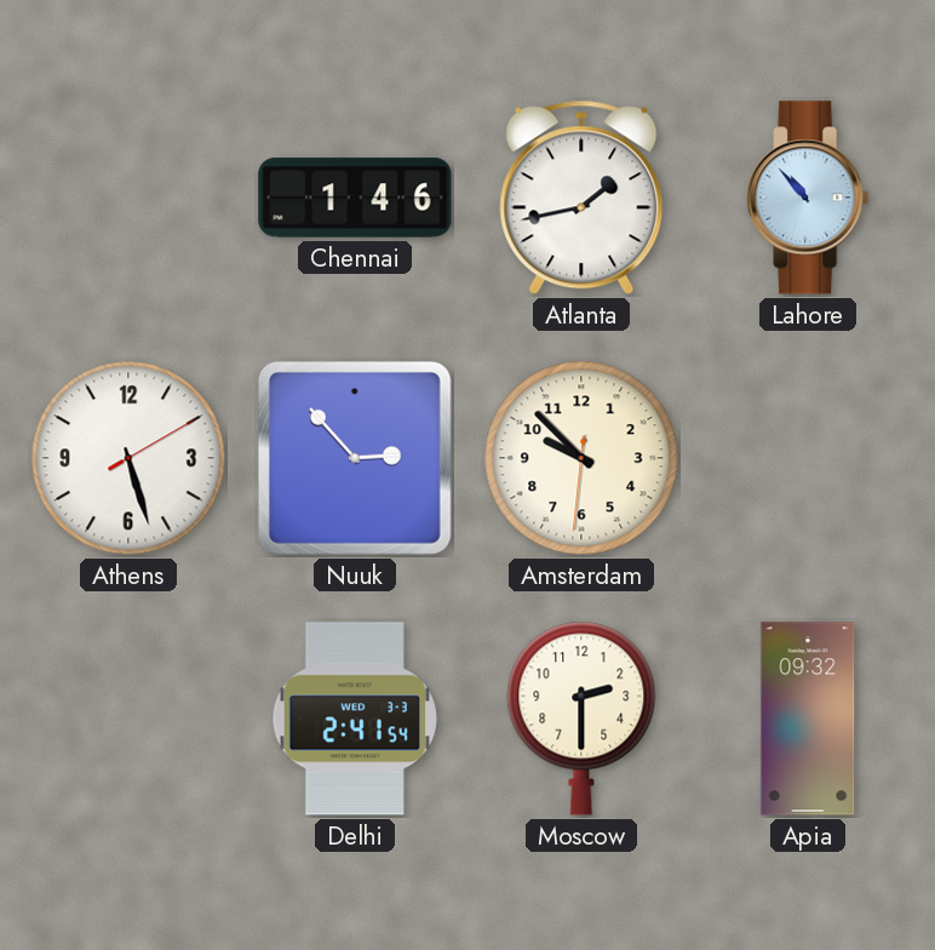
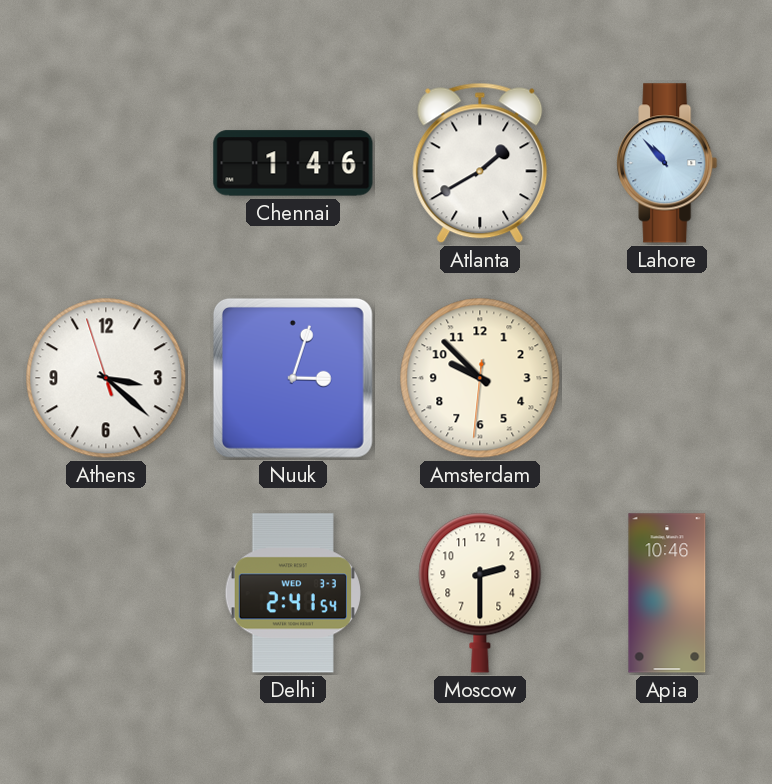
Atlanta: 1:43 -> 1:40
Athens: 5:27 -> 3:21
Nuuk: 2:53 -> 3:03
Apia: 09:32 -> 10:46
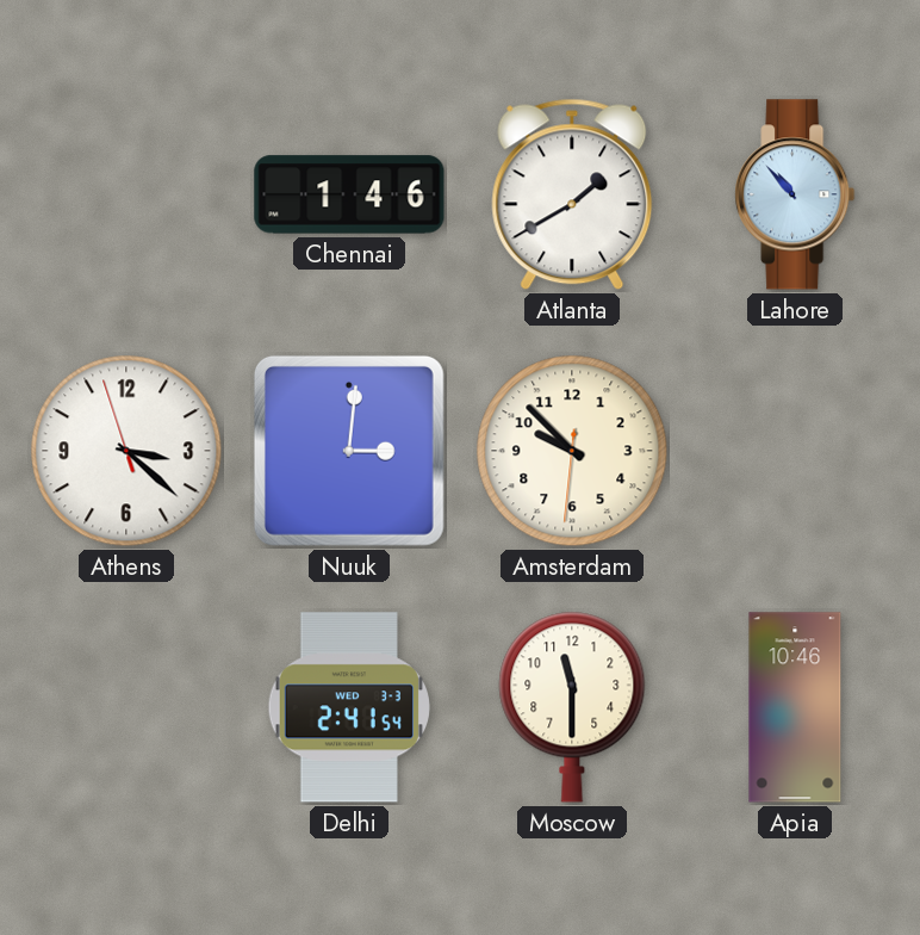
Nuuk: 3:03 -> 3:01
Moscow: 2:30 -> 11:30
